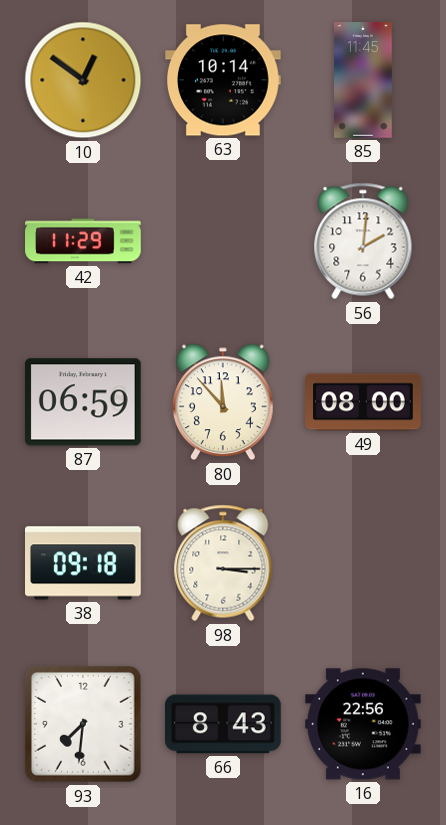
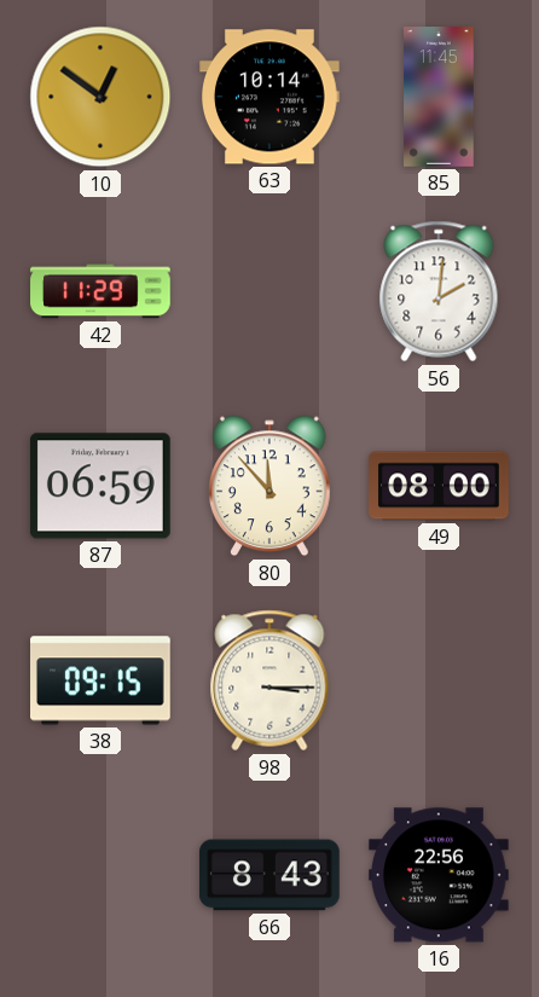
38: 09:18 -> 09:15
93: 7:31 -> none
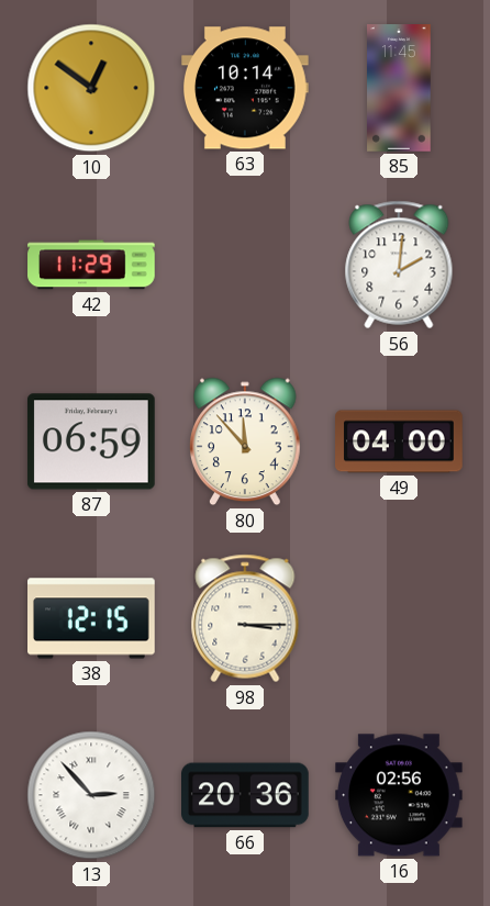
49: 08:00 -> 04:00
38: 09:15 -> 12:15
13: none -> 2:53
66: 8:43 -> 20:36
16: 22:56 -> 02:56
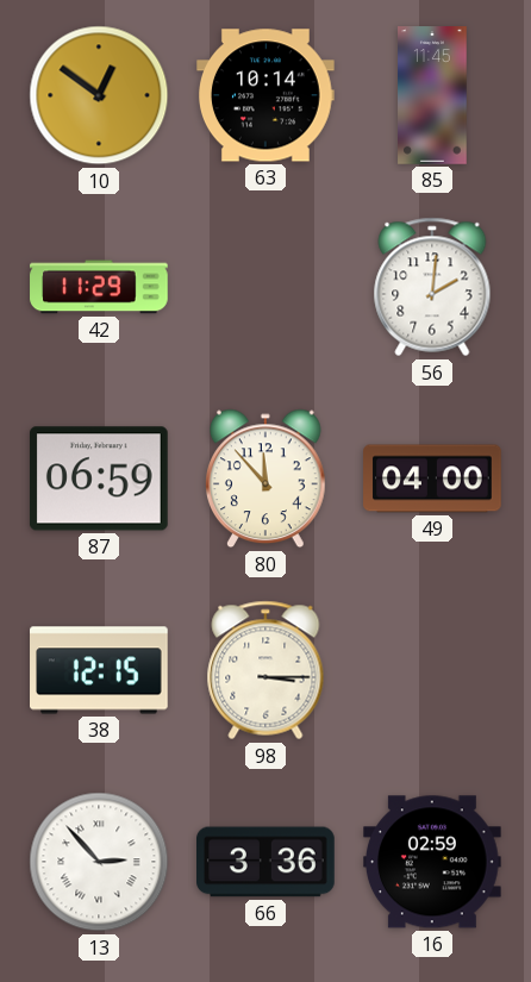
66: 20:36 -> 3:36
16: 02:56 -> 02:59
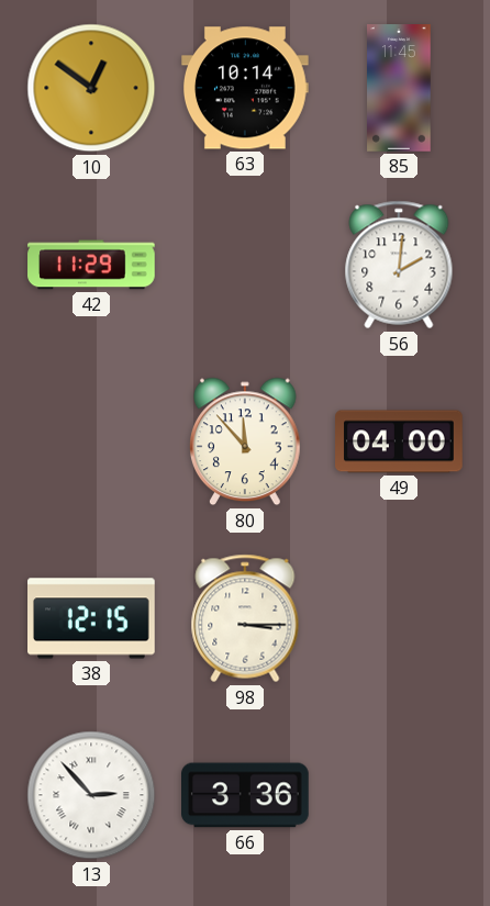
87: 06:59 -> none
16: 02:59 -> none
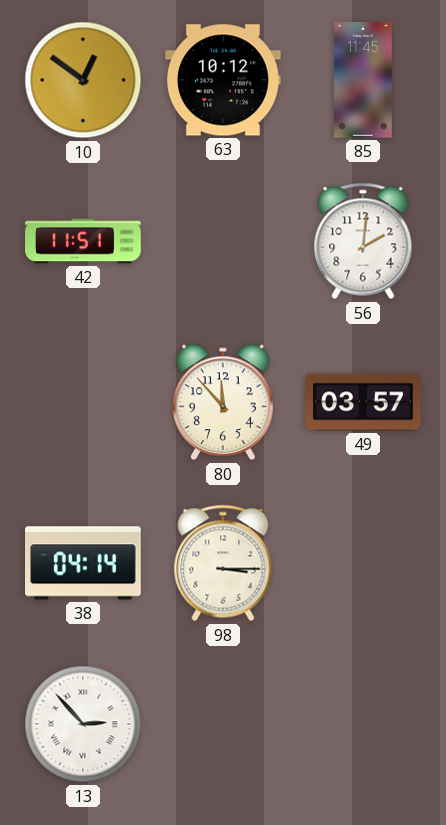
63: 10:14 -> 10:12
42: 11:29 -> 11:51
49: 04:00 -> 03:57
38: 12:15 -> 04:14
66: 3:36 -> none
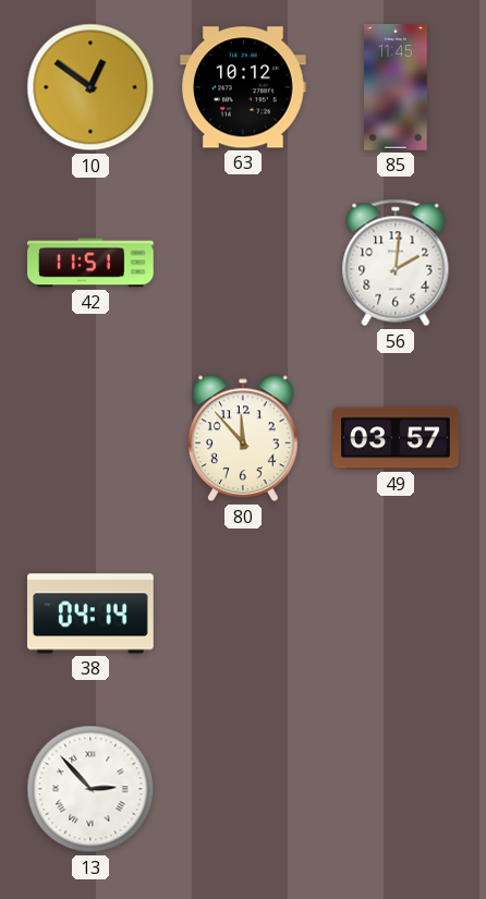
98: 3:15 -> none
